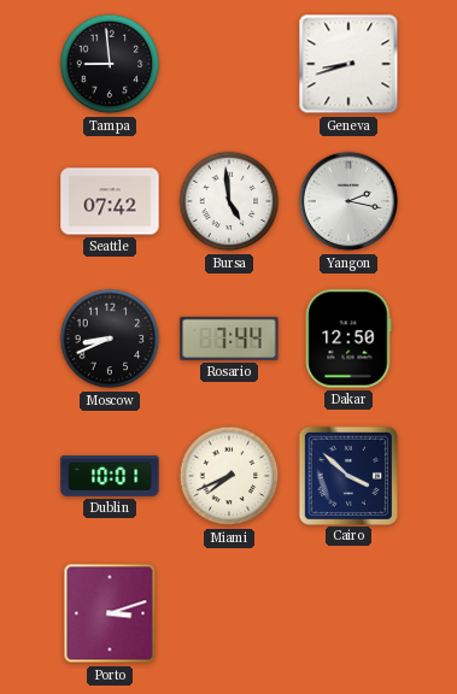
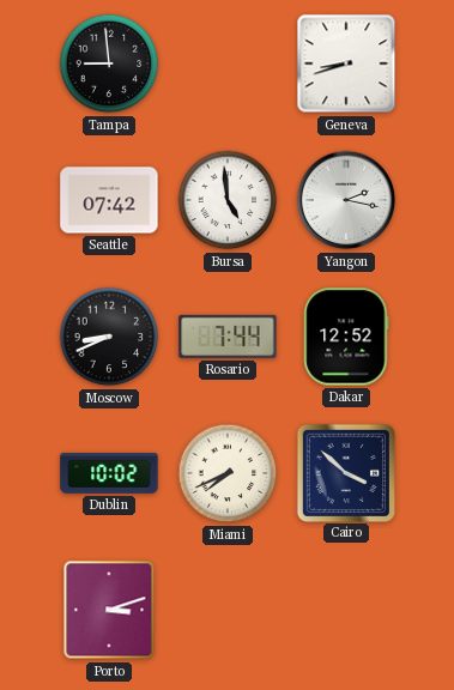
Dakar: 12:50 -> 12:52
Dublin: 10:01 -> 10:02
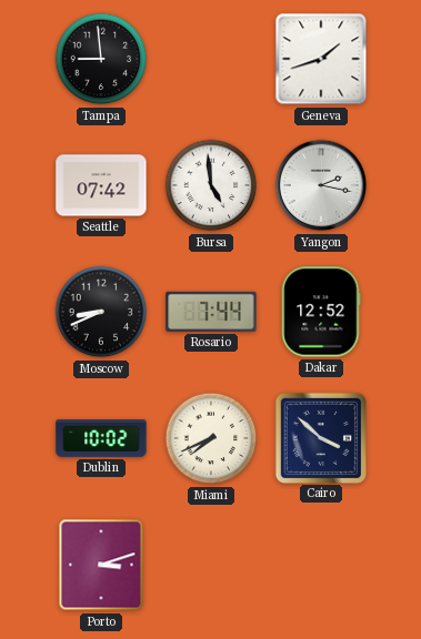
Geneva: 8:42 -> 1:42
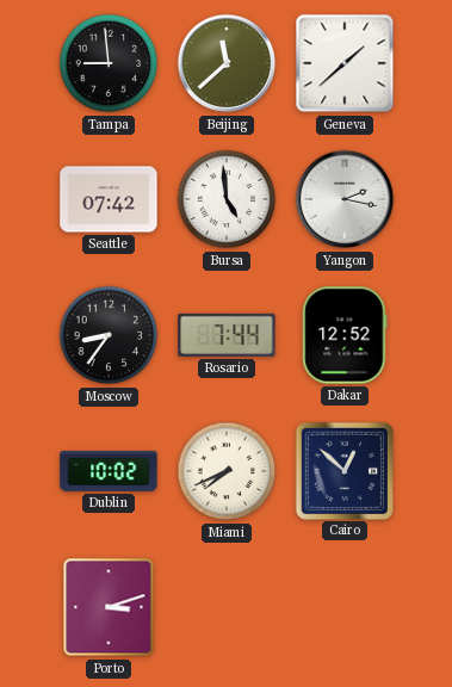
Beijing: none -> 11:38
Geneva: 1:42 -> 1:38
Moscow: 8:41 -> 8:36
Cairo: 3:52 -> 12:52
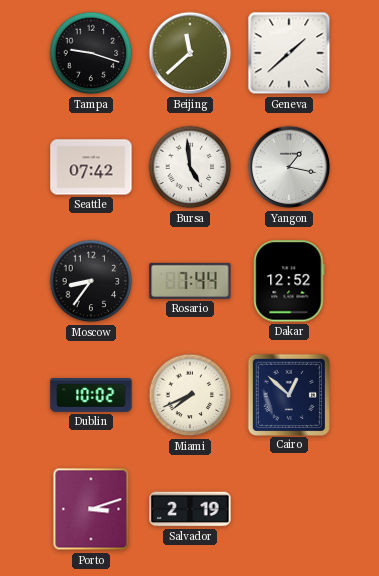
Tampa: 8:59 -> 9:18
Yangon: 2:17 -> 1:17
Salvador: none -> 2:19
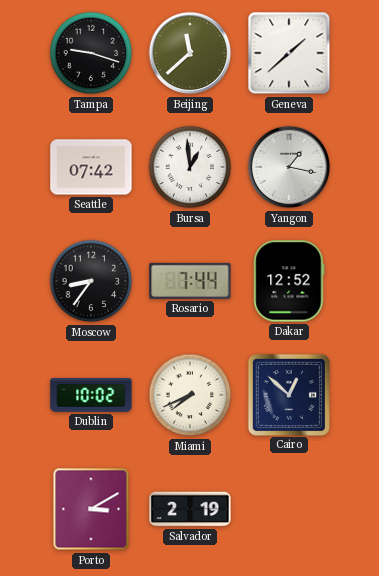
Bursa: 4:59 -> 12:59
Porto: 3:12 -> 3:10
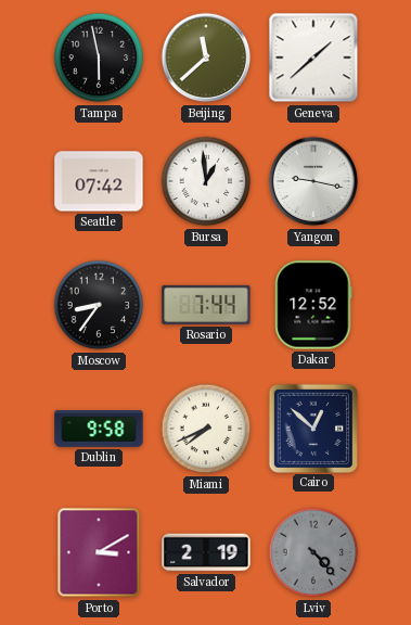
Tampa: 9:18 -> 5:58
Yangon: 1:17 -> 9:17
Dublin: 10:02 -> 9:58
Lviv: none -> 4:23
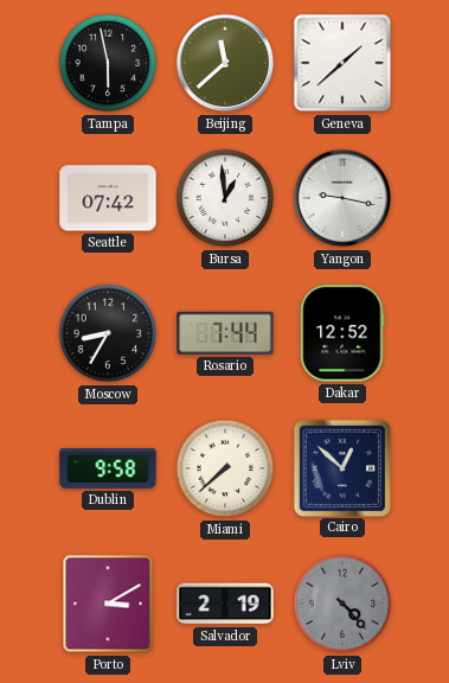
Moscow: 8:36 -> 8:35
Miami: 7:41 -> 7:38
